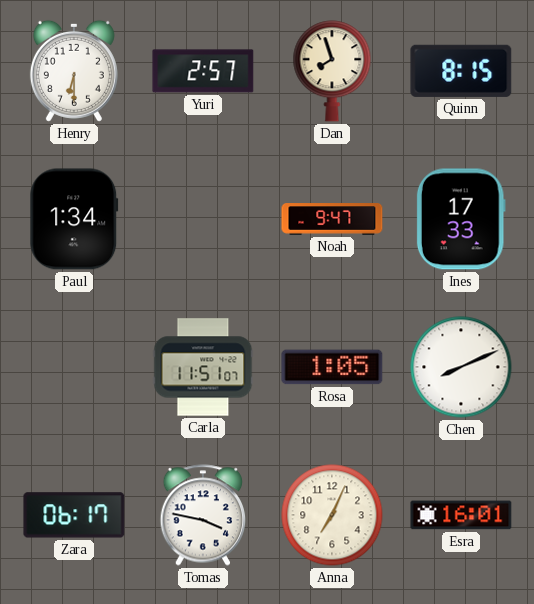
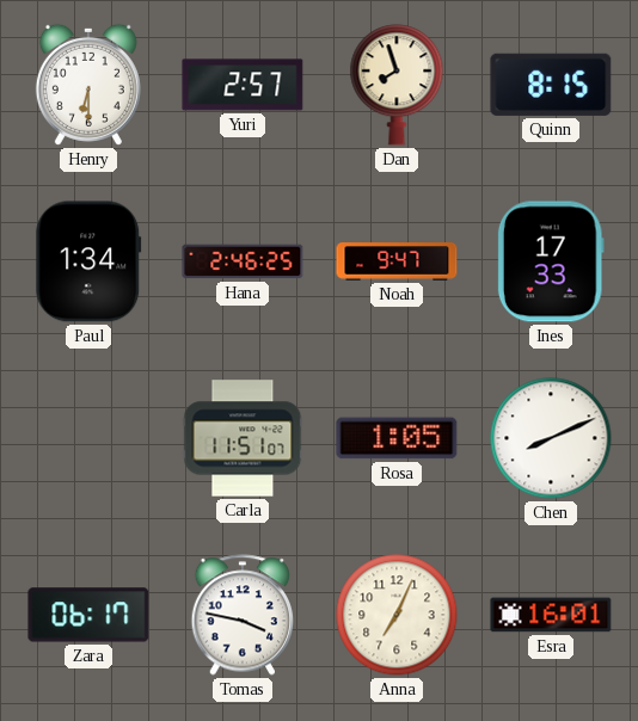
Hana: none -> 2:46
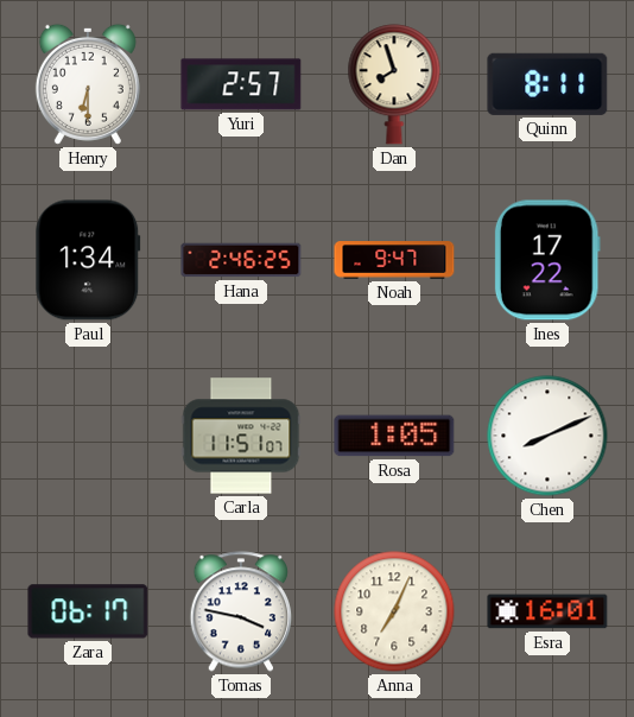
Quinn: 8:15 -> 8:11
Ines: 17:33 -> 17:22
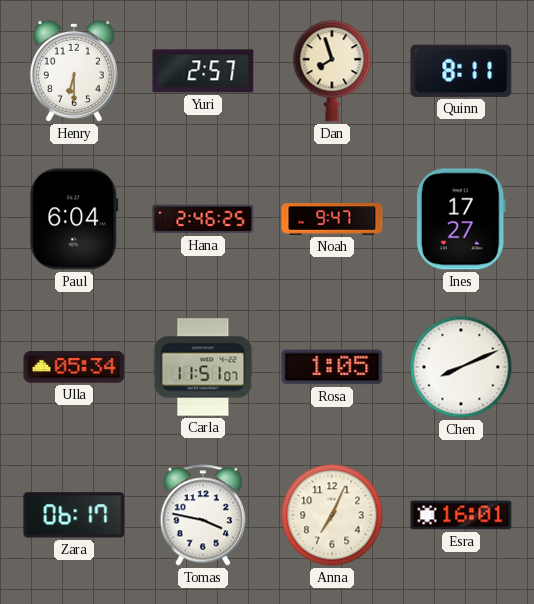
Paul: 1:34 -> 6:04
Ines: 17:22 -> 17:27
Ulla: none -> 05:34
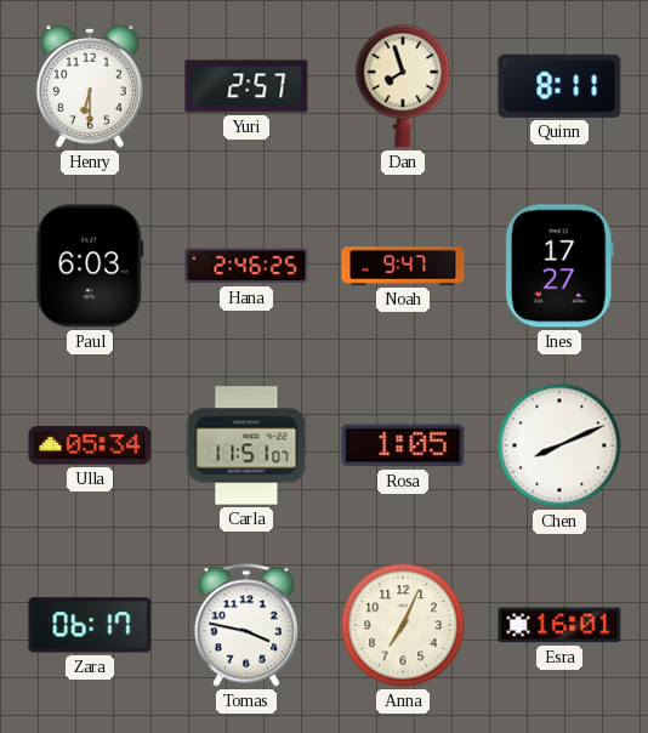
Paul: 6:04 -> 6:03
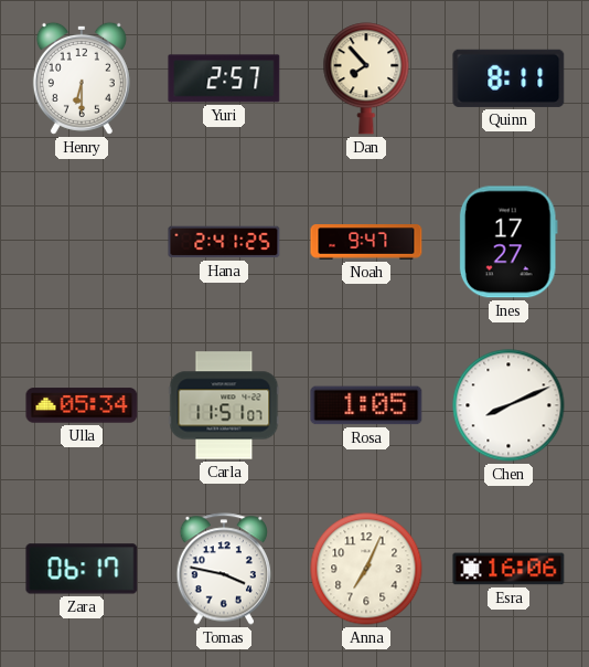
Dan: 7:57 -> 7:53
Paul: 6:03 -> none
Hana: 2:46 -> 2:41
Esra: 16:01 -> 16:06
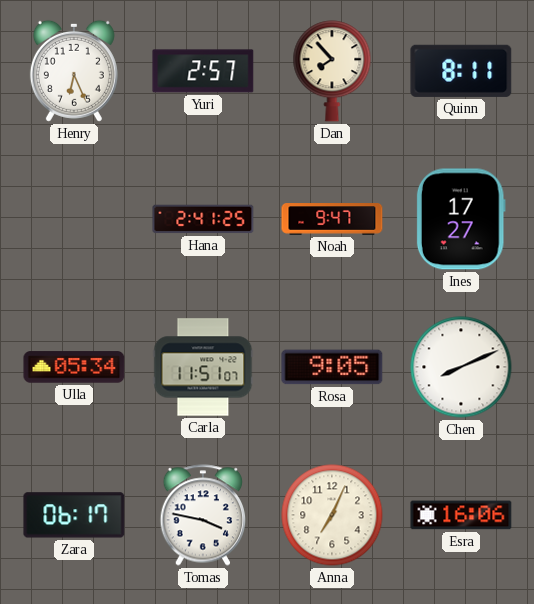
Henry: 6:30 -> 6:26
Rosa: 1:05 -> 9:05
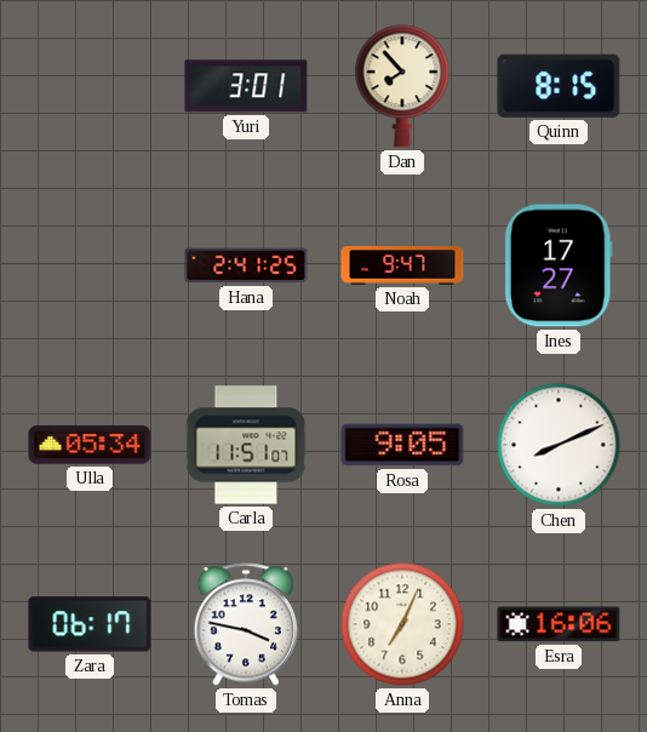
Henry: 6:26 -> none
Yuri: 2:57 -> 3:01
Quinn: 8:11 -> 8:15
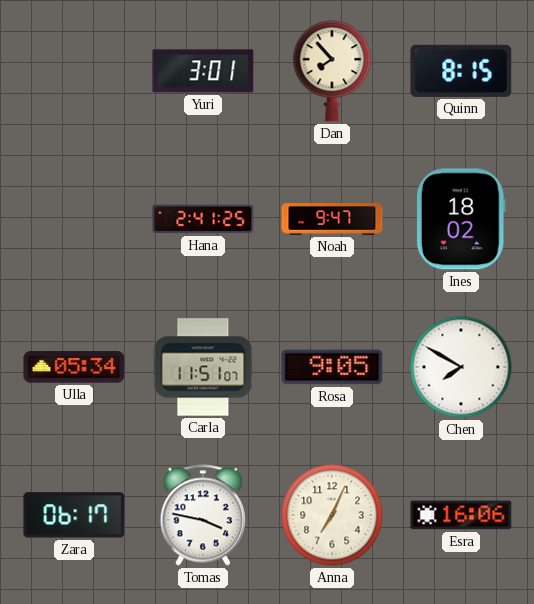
Ines: 17:27 -> 18:02
Chen: 8:11 -> 7:50
